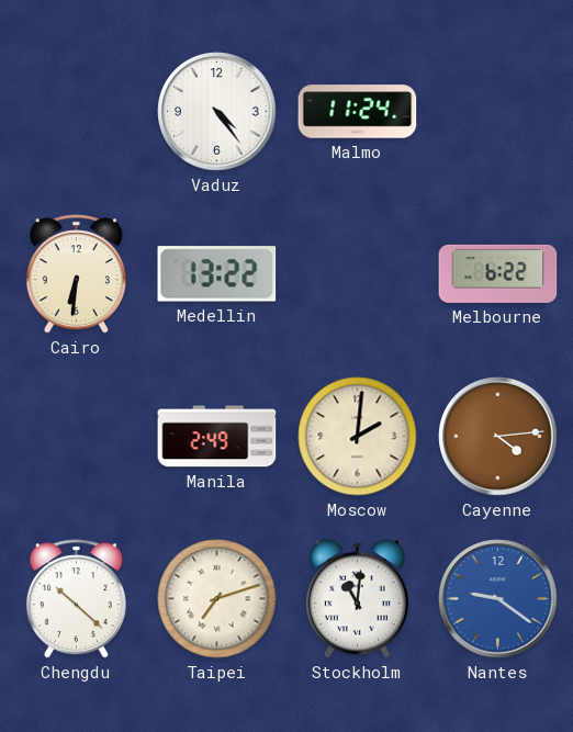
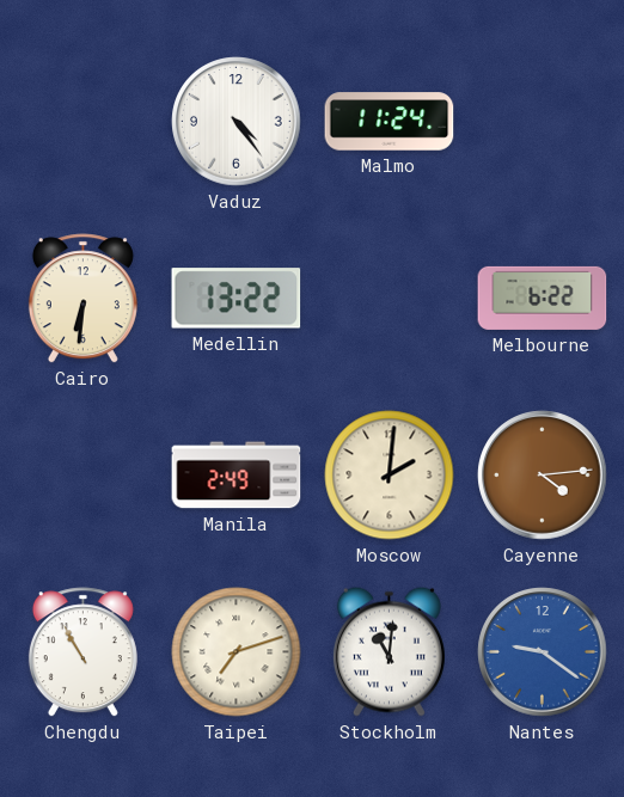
Chengdu: 10:22 -> 10:55
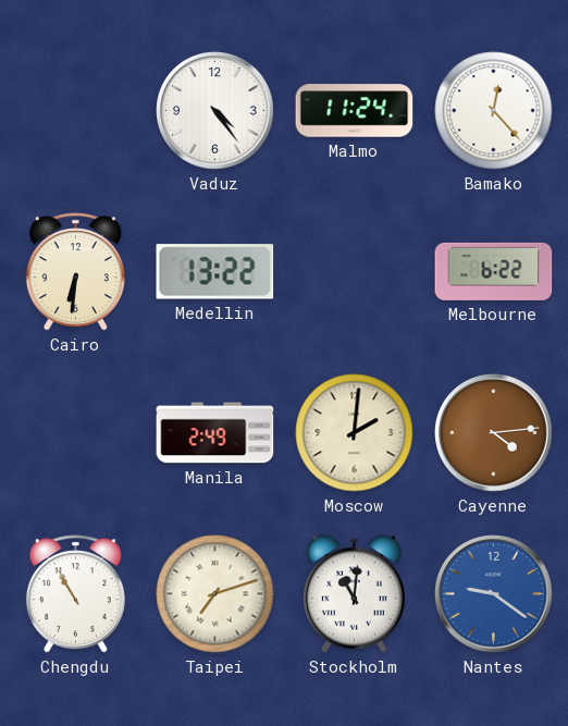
Bamako: none -> 12:23
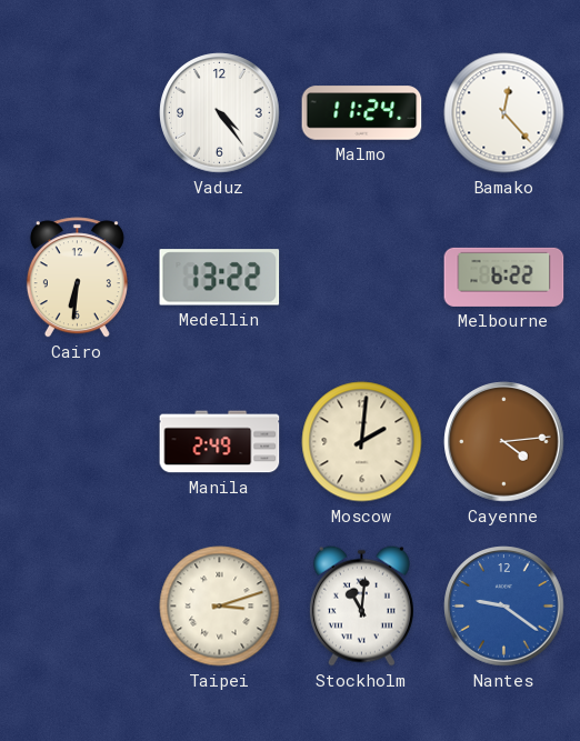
Chengdu: 10:55 -> none
Taipei: 7:12 -> 3:12
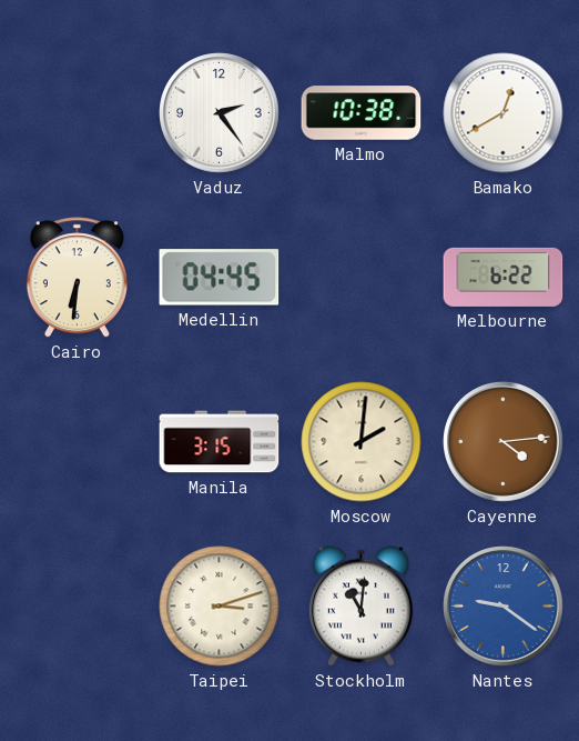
Vaduz: 4:24 -> 2:24
Malmo: 11:24 -> 10:38
Bamako: 12:23 -> 12:40
Medellin: 13:22 -> 04:45
Manila: 2:49 -> 3:15
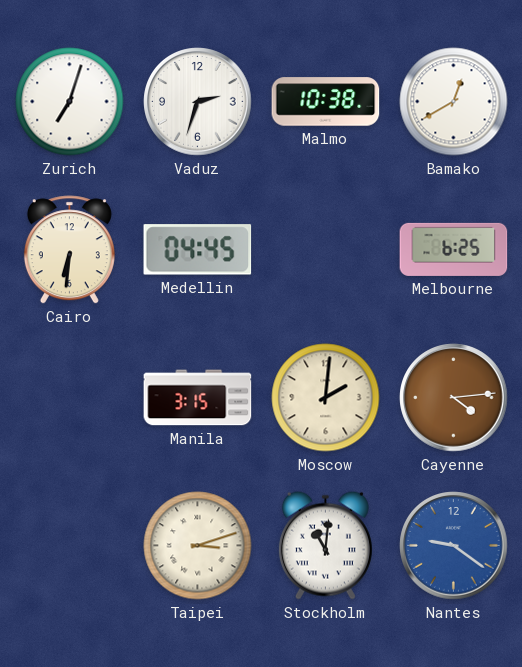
Zurich: none -> 7:03
Vaduz: 2:24 -> 2:33
Melbourne: 6:22 -> 6:25
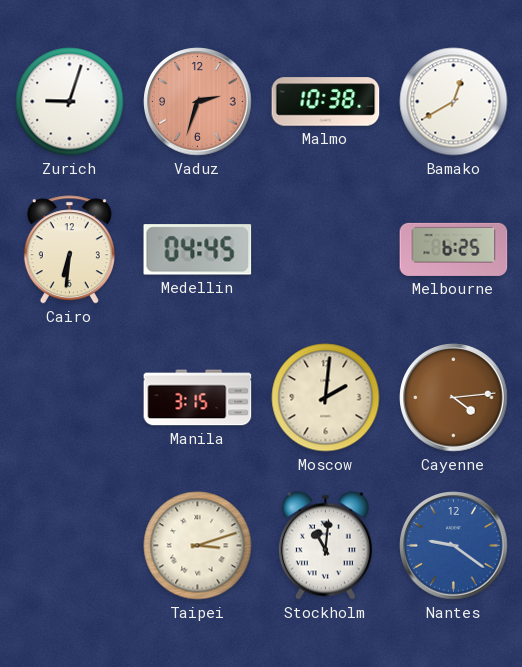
Zurich: 7:03 -> 9:03
Vaduz dial: white -> salmon
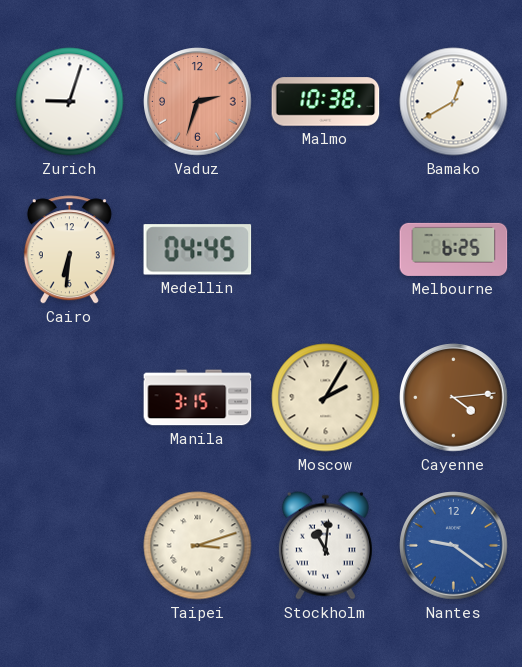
Moscow: 2:01 -> 2:05
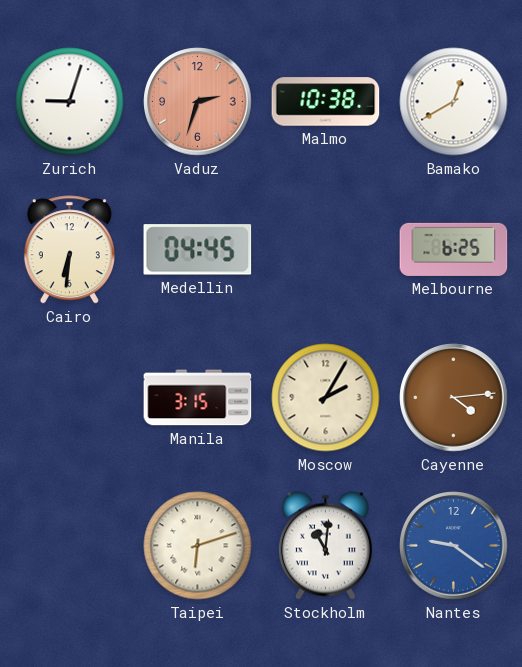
Taipei: 3:12 -> 6:12
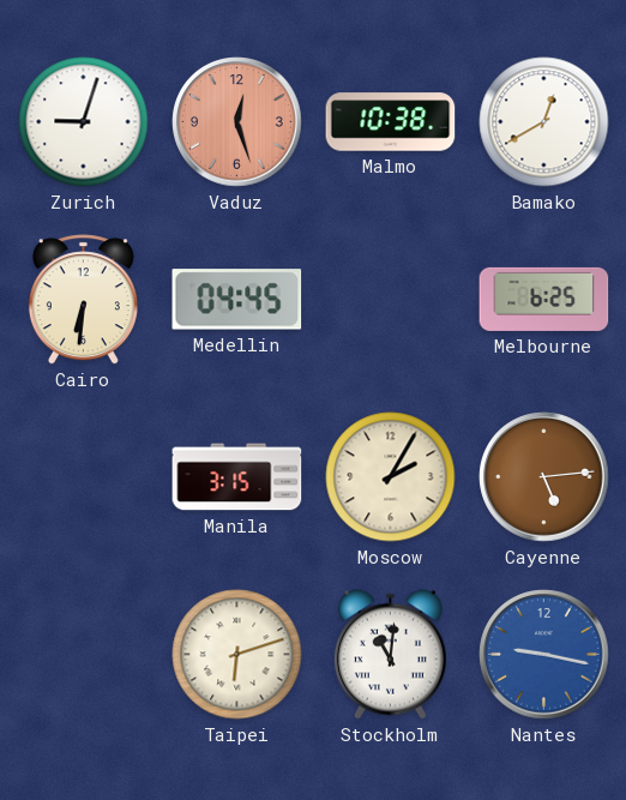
Vaduz: 2:33 -> 12:27
Cayenne: 4:14 -> 5:14
Nantes: 9:21 -> 9:17
